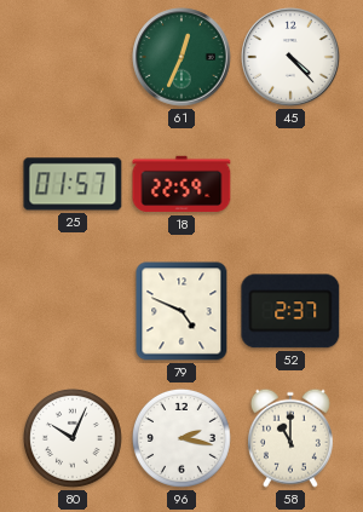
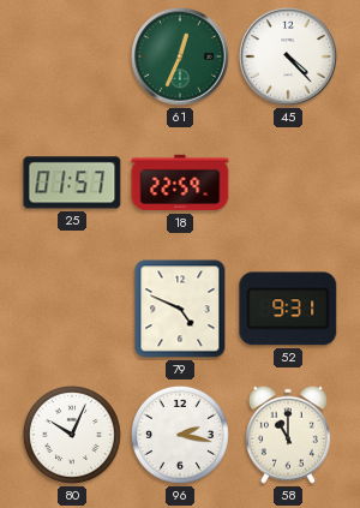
52: 2:37 -> 9:31
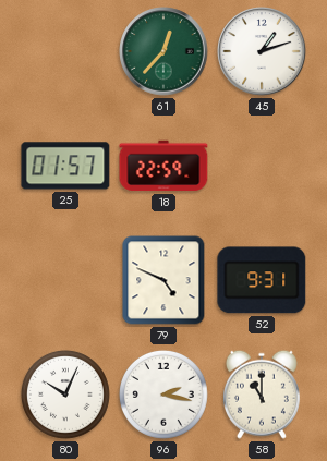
61: 12:34 -> 12:37
45: 4:23 -> 1:12
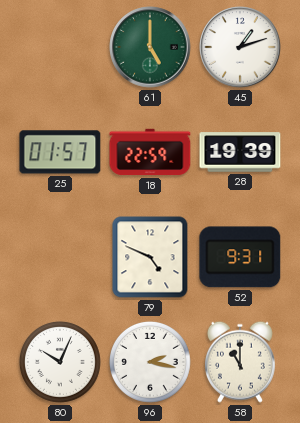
61: 12:37 -> 5:00
28: none -> 19:39
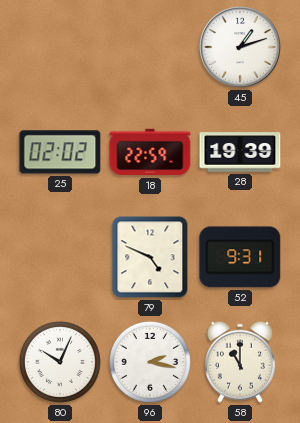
61: 5:00 -> none
25: 01:57 -> 02:02
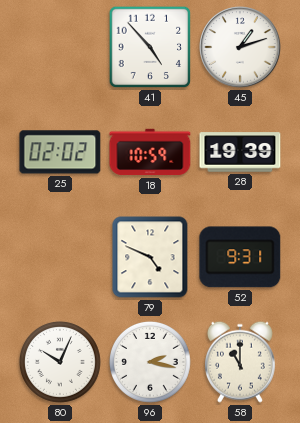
41: none -> 4:53
18: 22:59 -> 10:59
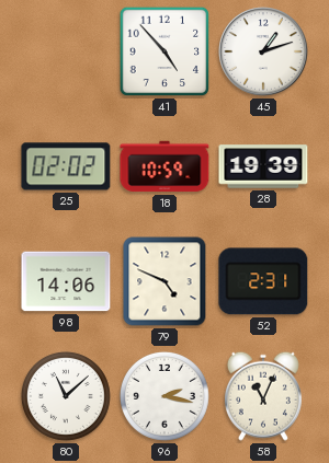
98: none -> 14:06
52: 9:31 -> 2:31
80: 10:04 -> 11:08
58: 11:00 -> 11:04
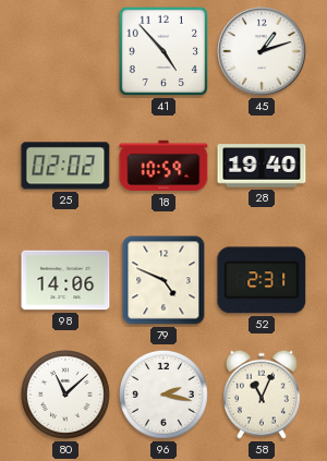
28: 19:39 -> 19:40
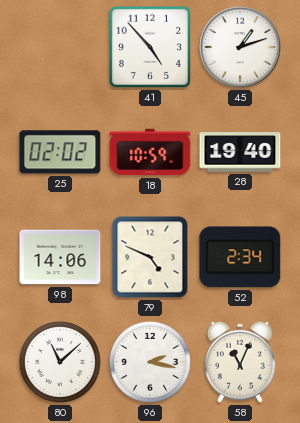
52: 2:31 -> 2:34
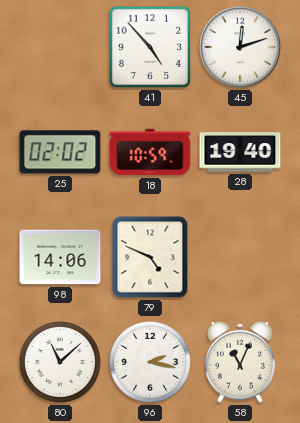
45: 1:12 -> 12:12
52: 2:34 -> none
